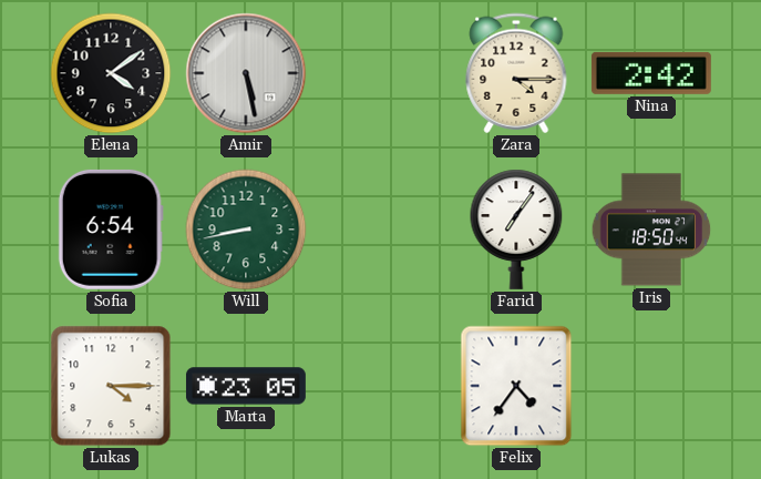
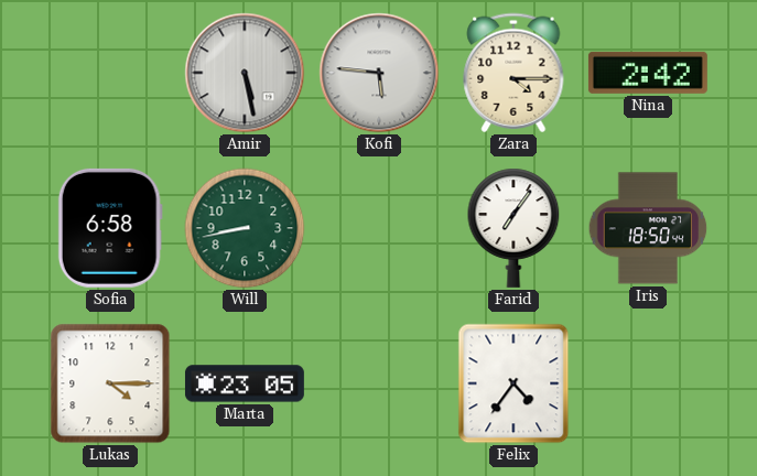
Elena: 4:09 -> none
Kofi: none -> 5:46
Sofia: 6:54 -> 6:58
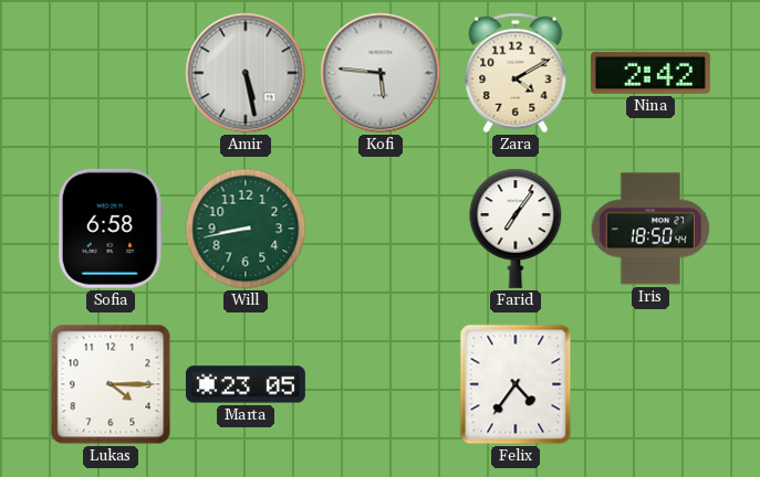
Zara: 4:15 -> 4:10
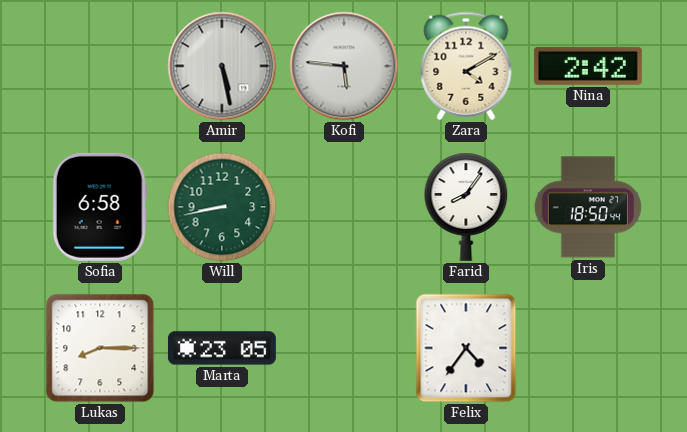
Farid: 7:06 -> 8:06
Lukas: 4:15 -> 8:15
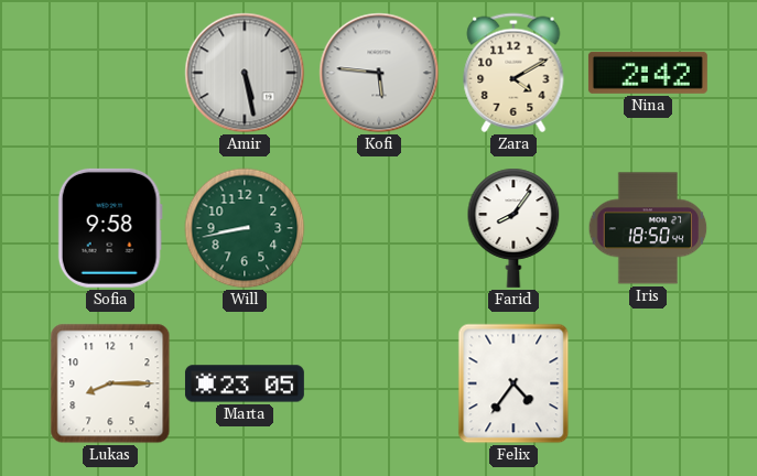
Sofia: 6:58 -> 9:58
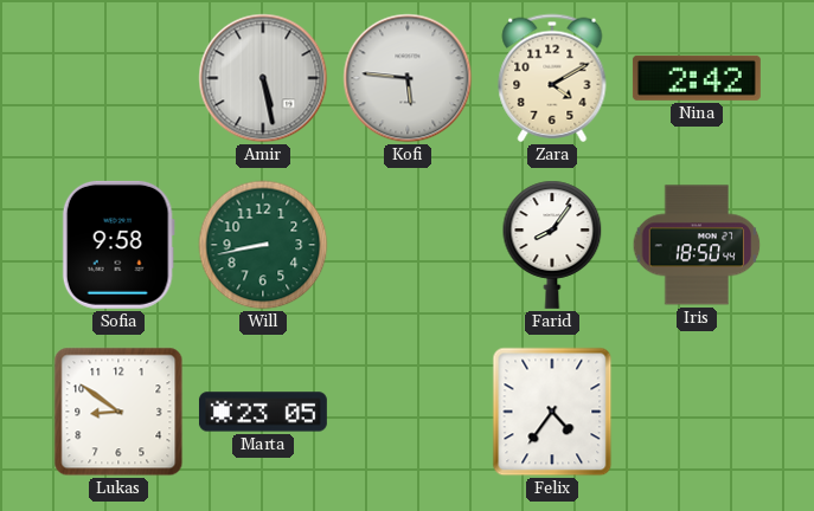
Lukas: 8:15 -> 8:51
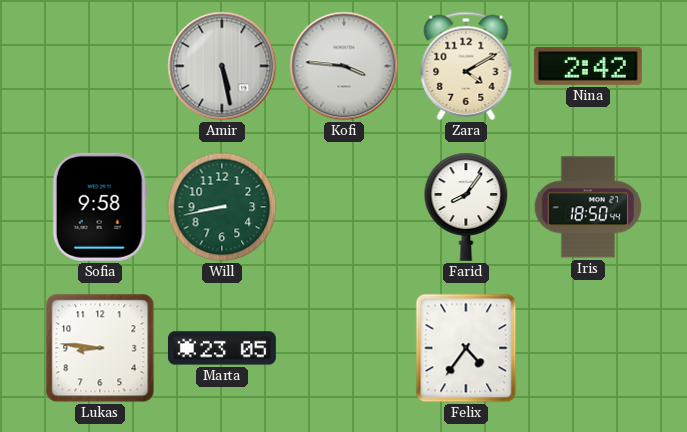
Kofi: 5:46 -> 3:46
Lukas: 8:51 -> 8:46
